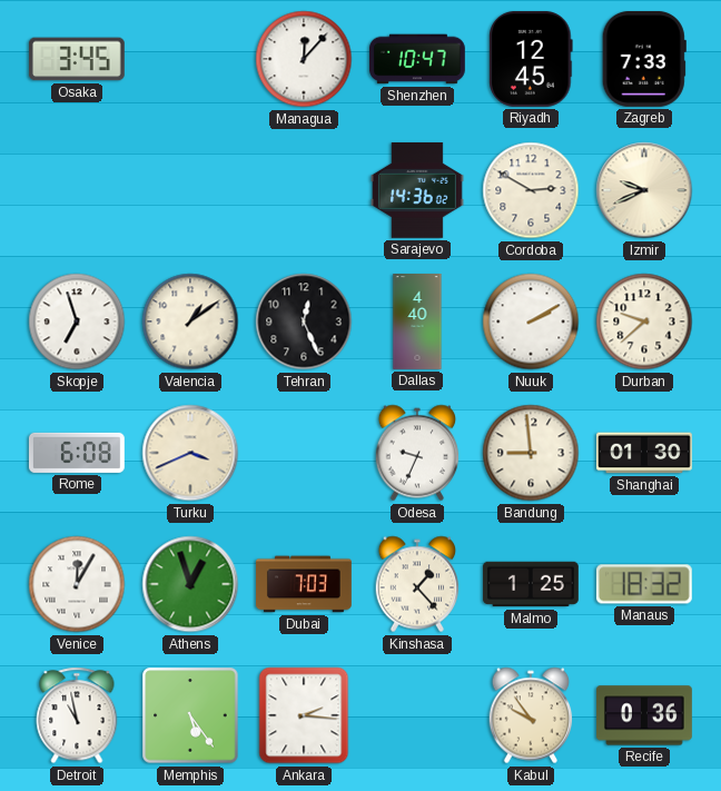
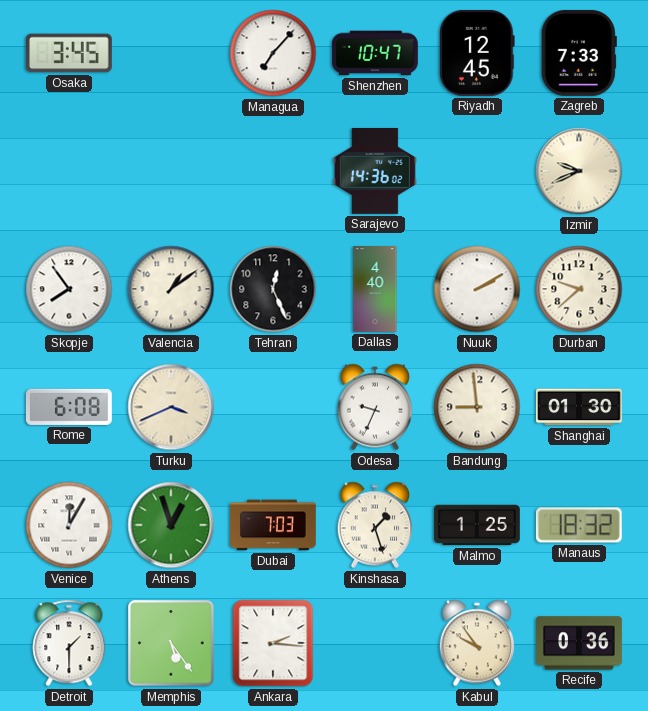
Managua: 12:07 -> 7:07
Cordoba: 2:50 -> none
Skopje: 6:57 -> 7:54
Kinshasa: 1:23 -> 1:27
Detroit: 10:58 -> 1:30
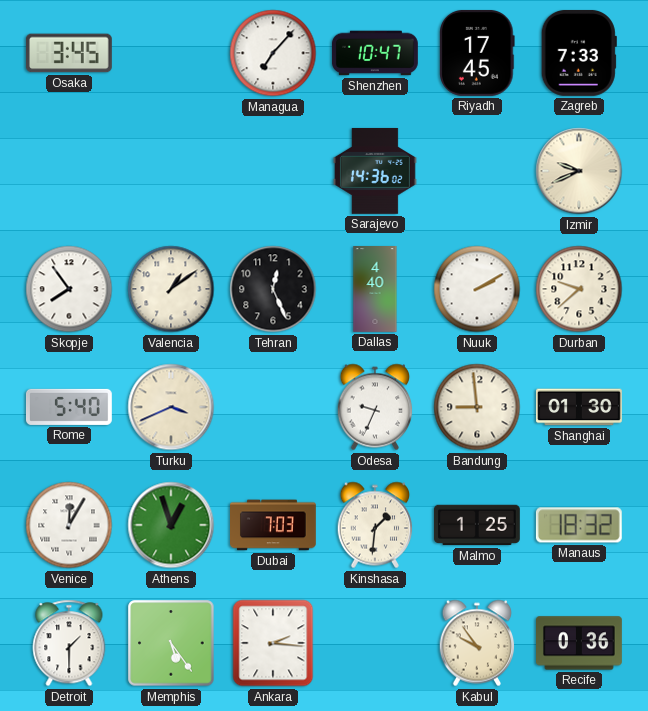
Riyadh: 12:45 -> 17:45
Rome: 6:08 -> 5:40
Kinshasa: 1:27 -> 1:31
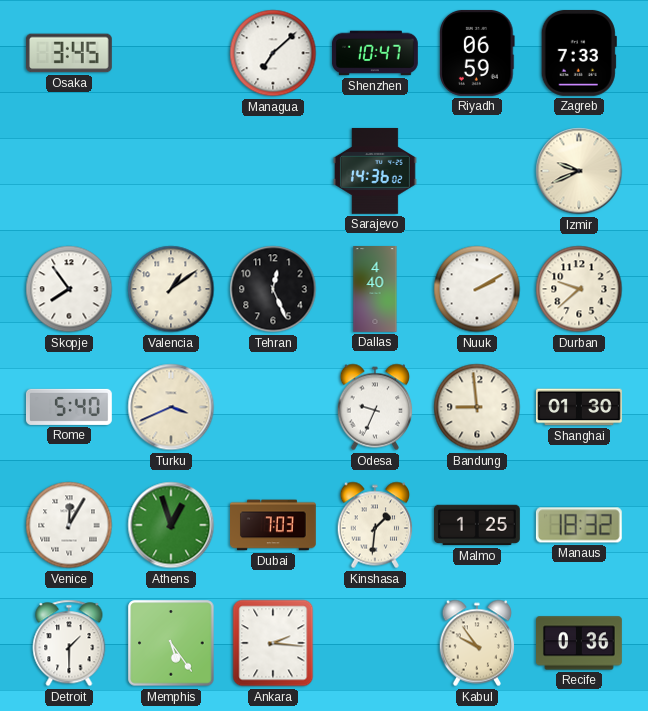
Managua: 7:07 -> 7:08
Riyadh: 17:45 -> 06:59
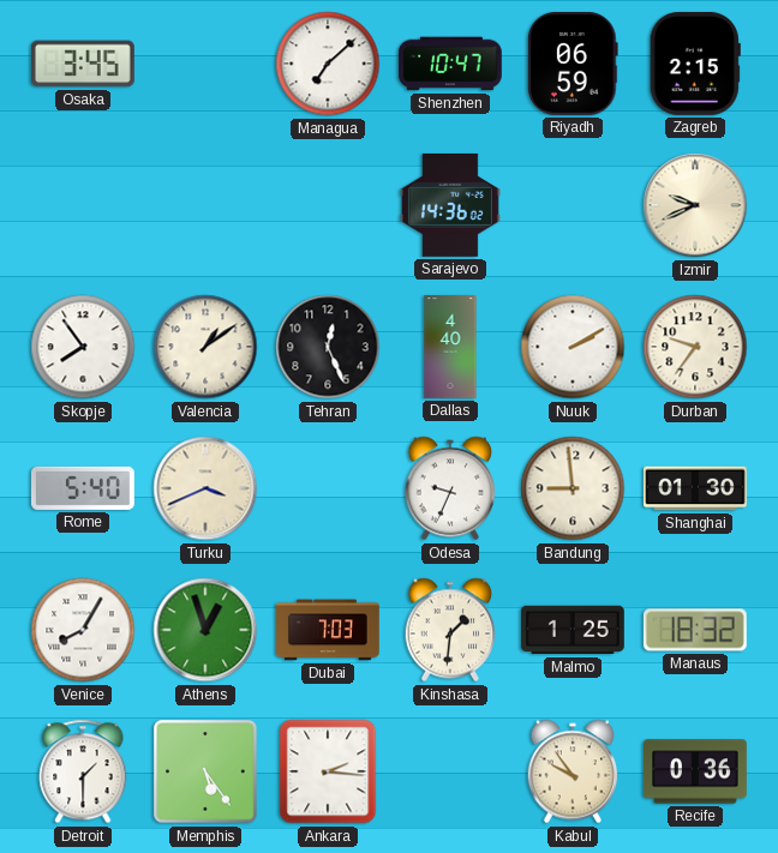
Zagreb: 7:33 -> 2:15
Durban: 9:38 -> 9:36
Venice: 12:05 -> 8:05
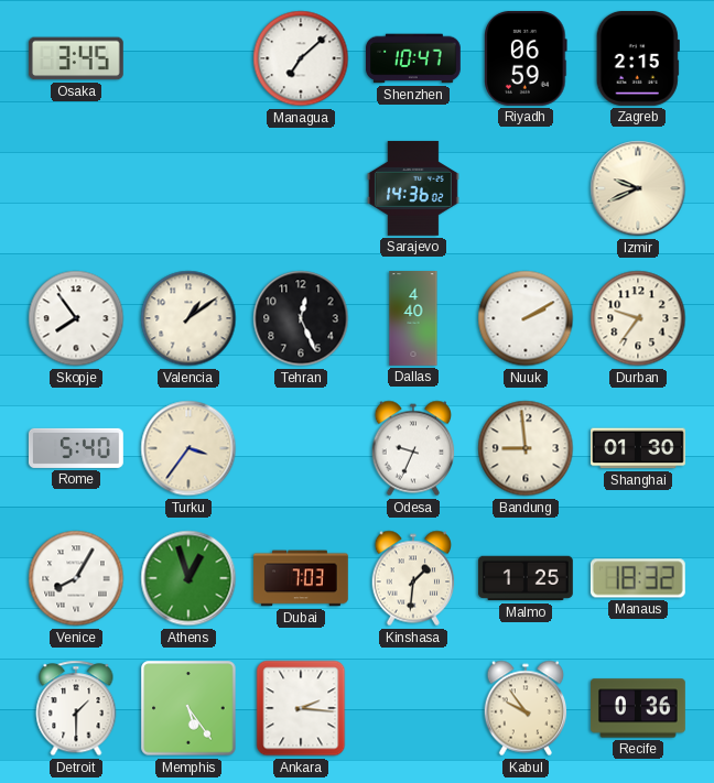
Turku: 3:41 -> 3:36
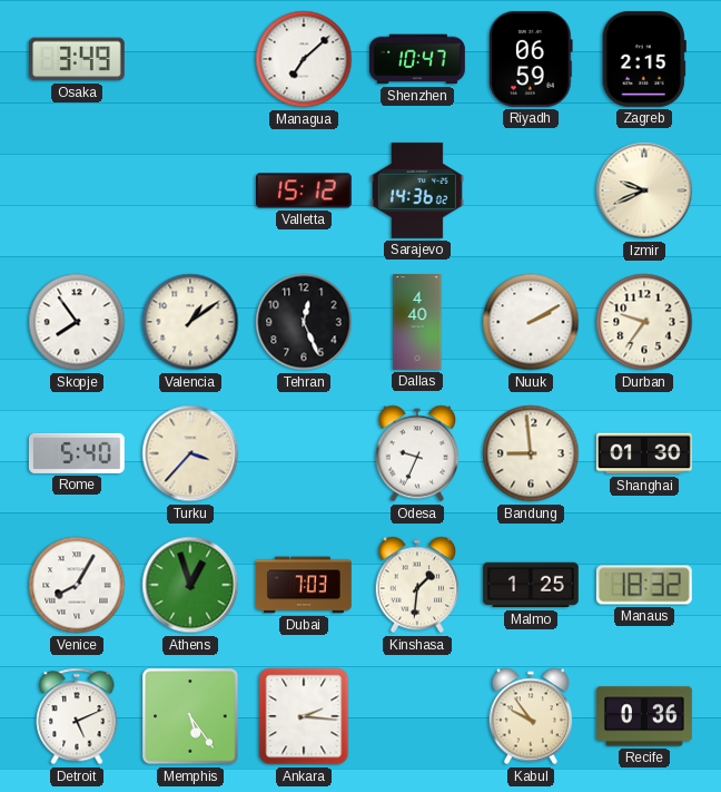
Osaka: 3:45 -> 3:49
Valletta: none -> 15:12
Turku: 3:36 -> 3:37
Detroit: 1:30 -> 5:11
